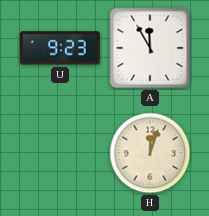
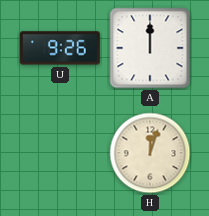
U: 9:23 -> 9:26
A: 11:55 -> 12:00
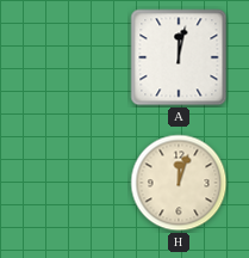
U: 9:26 -> none
A: 12:00 -> 12:02
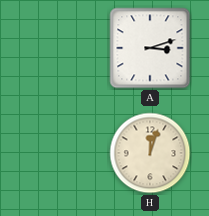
A: 12:02 -> 3:12
